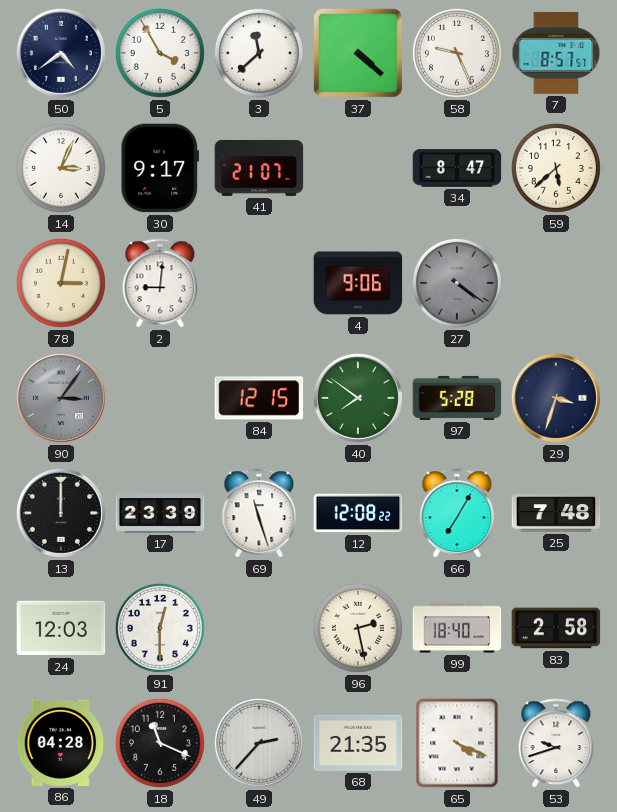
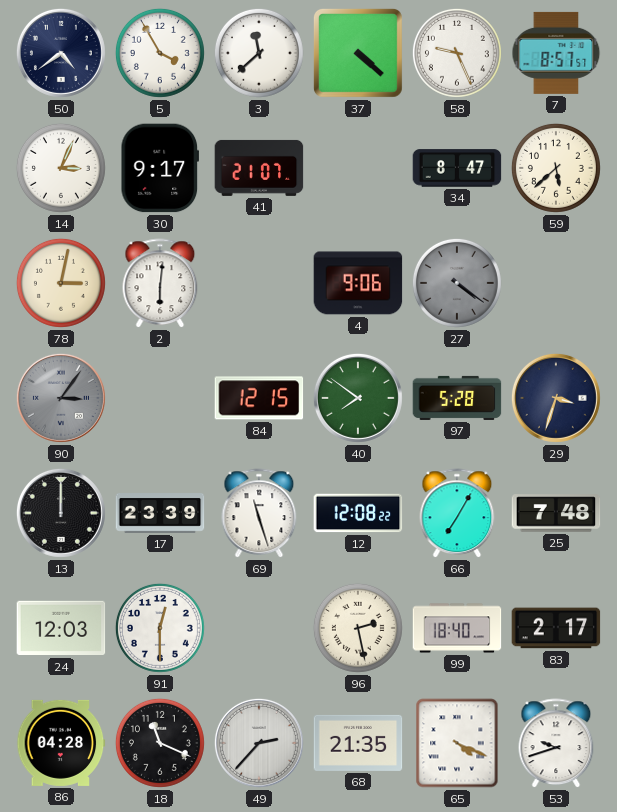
2: 9:01 -> 6:01
83: 2:58 -> 2:17
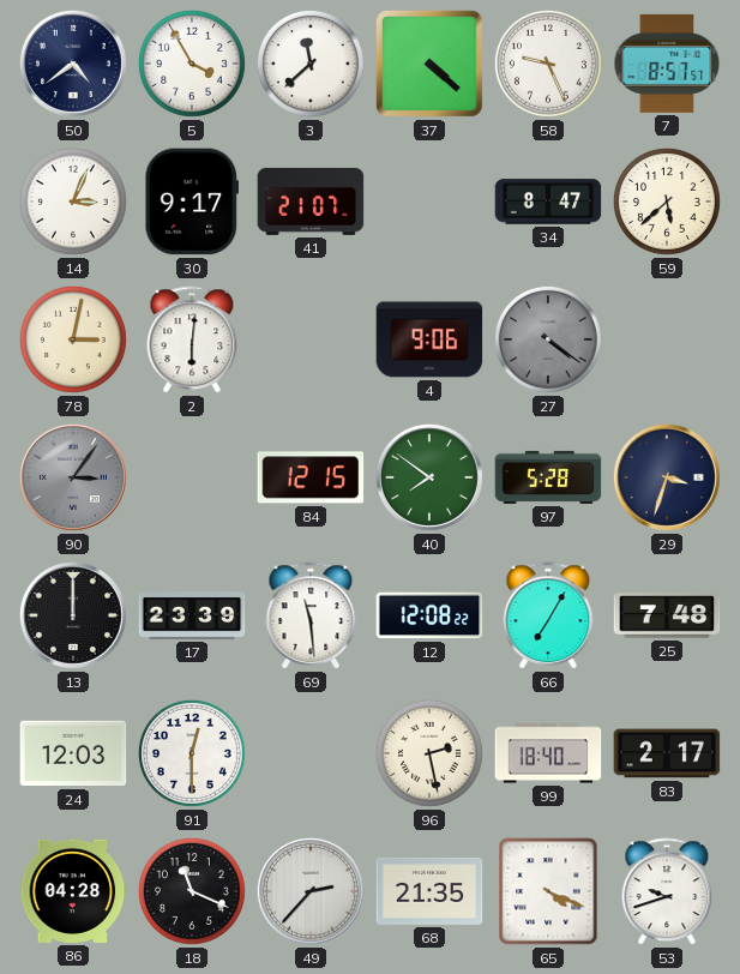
69: 11:27 -> 11:29
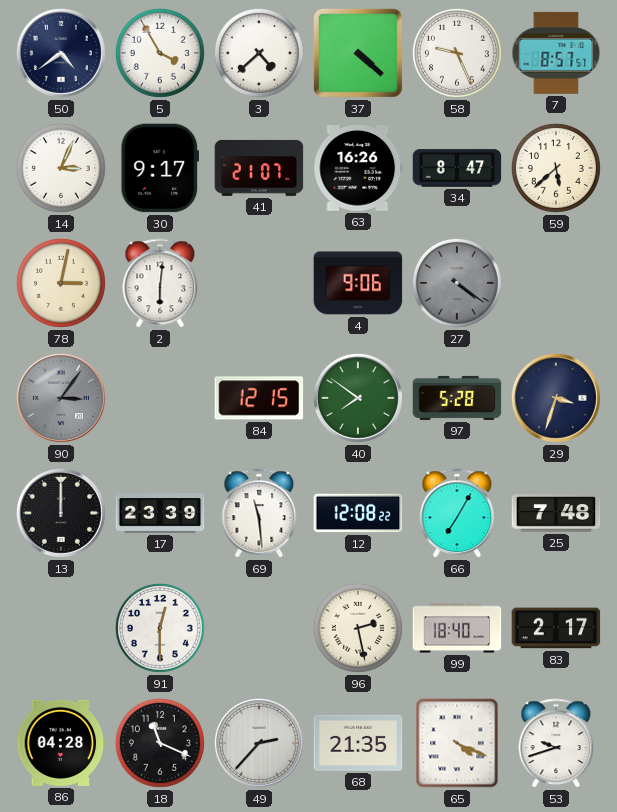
3: 11:38 -> 4:38
63: none -> 16:26
24: 12:03 -> none
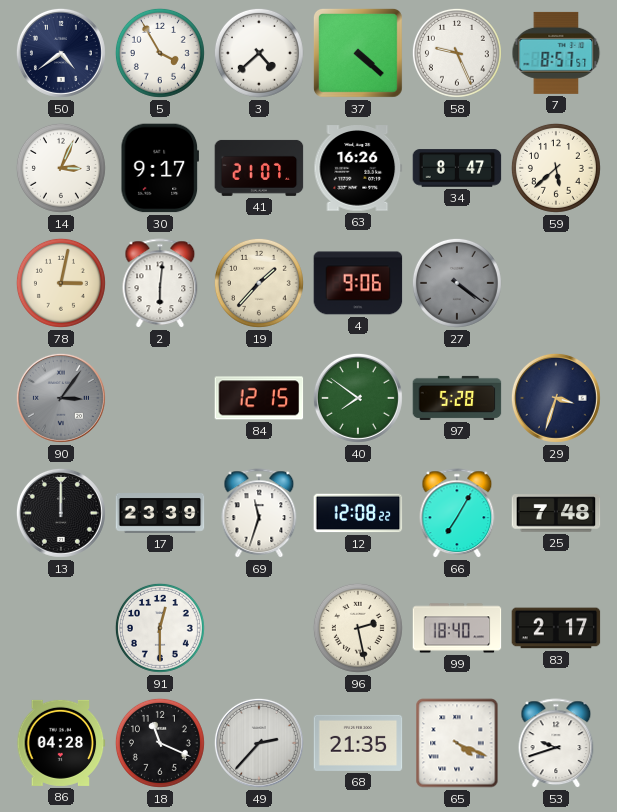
19: none -> 1:37
69: 11:29 -> 11:33
